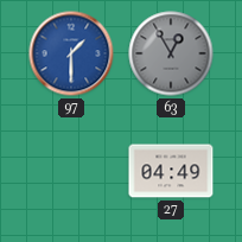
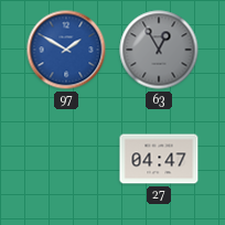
97: 1:30 -> 1:50
27: 04:49 -> 04:47
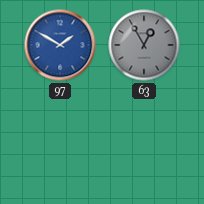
27: 04:47 -> none
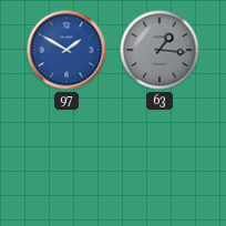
63: 12:55 -> 1:16
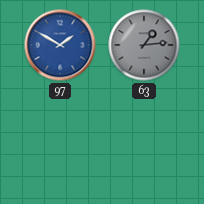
63: 1:16 -> 1:14
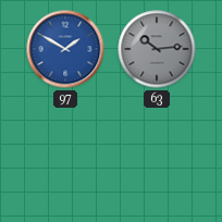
63: 1:14 -> 10:14
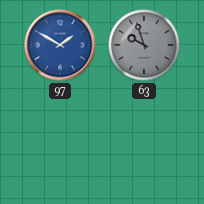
63: 10:14 -> 9:57
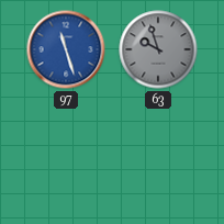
97: 1:50 -> 11:27
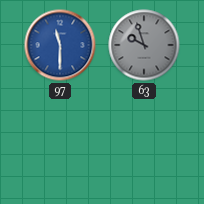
97: 11:27 -> 11:30
